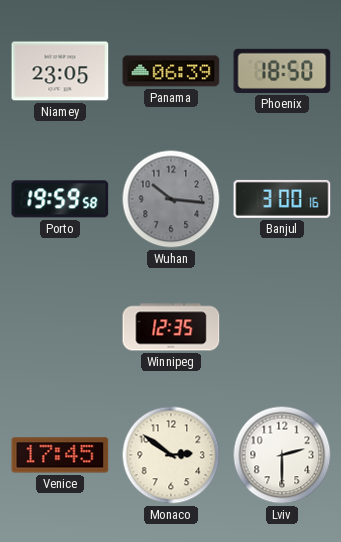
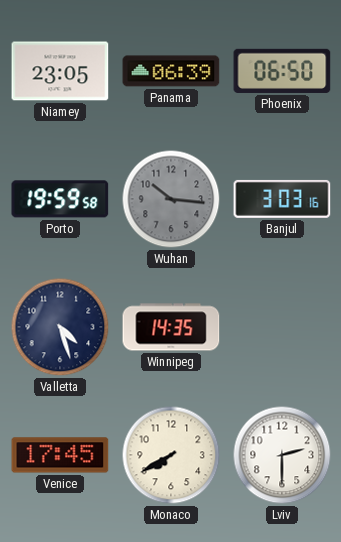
Phoenix: 18:50 -> 06:50
Banjul: 3:00 -> 3:03
Valletta: none -> 4:27
Winnipeg: 12:35 -> 14:35
Monaco: 2:51 -> 7:40
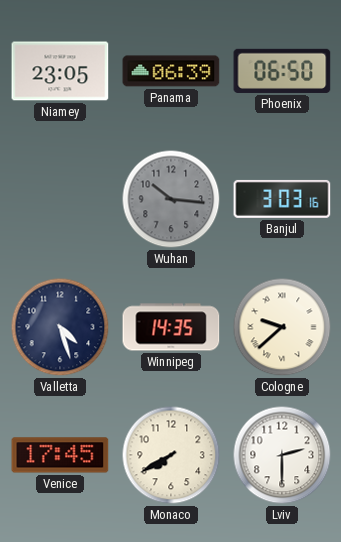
Porto: 19:59 -> none
Cologne: none -> 9:38
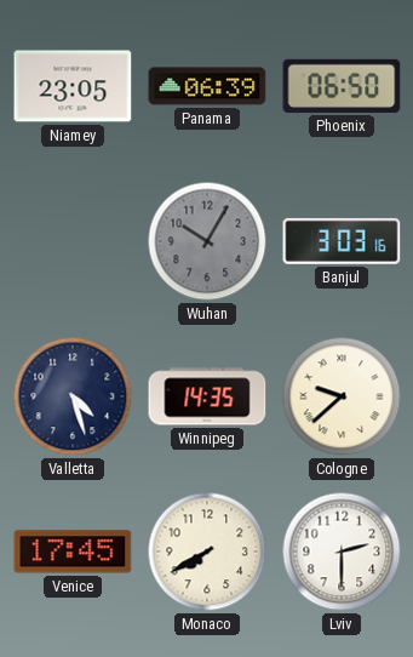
Wuhan: 10:16 -> 10:05
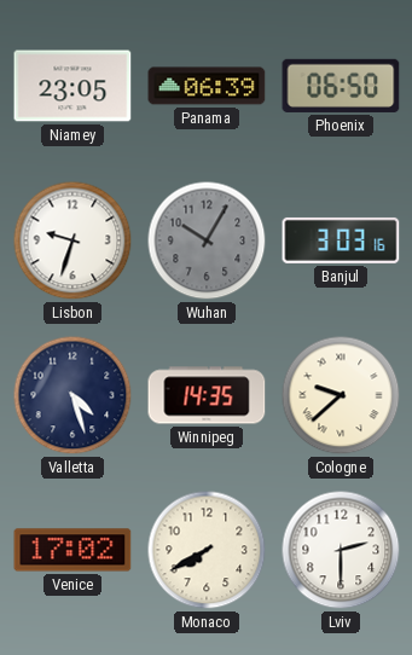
Lisbon: none -> 9:33
Venice: 17:45 -> 17:02
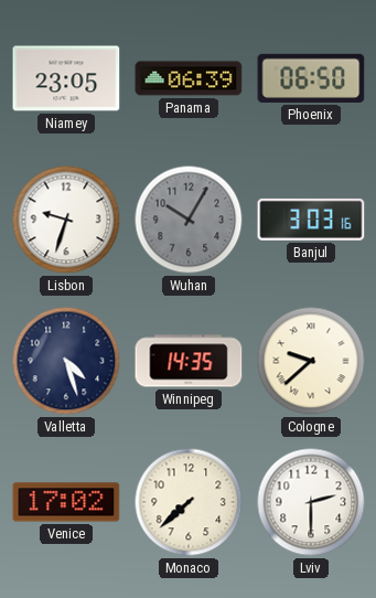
Monaco: 7:40 -> 7:38
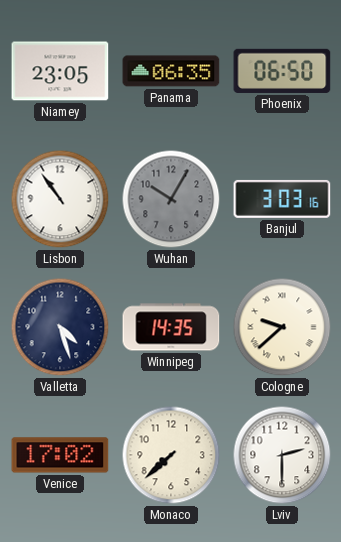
Panama: 06:39 -> 06:35
Lisbon: 9:33 -> 10:54
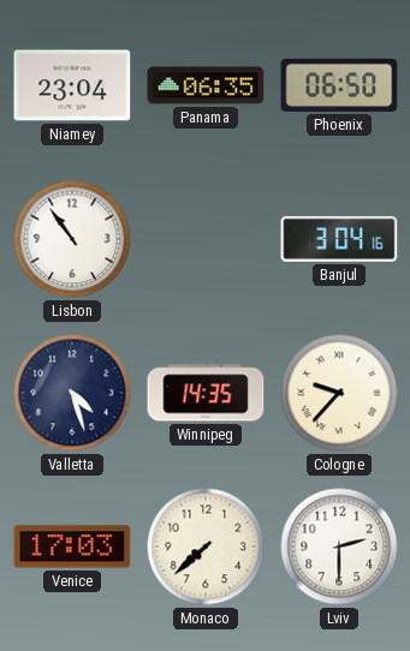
Niamey: 23:05 -> 23:04
Wuhan: 10:05 -> none
Banjul: 3:03 -> 3:04
Cologne: 9:38 -> 9:37
Venice: 17:02 -> 17:03
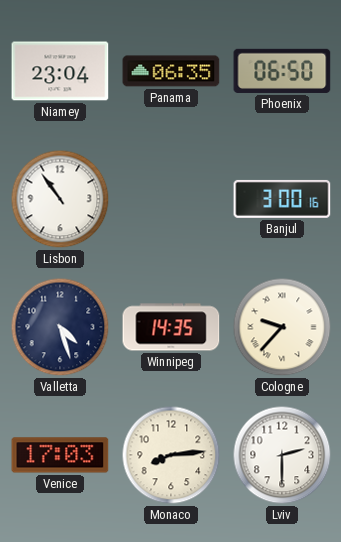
Banjul: 3:04 -> 3:00
Monaco: 7:38 -> 8:14
